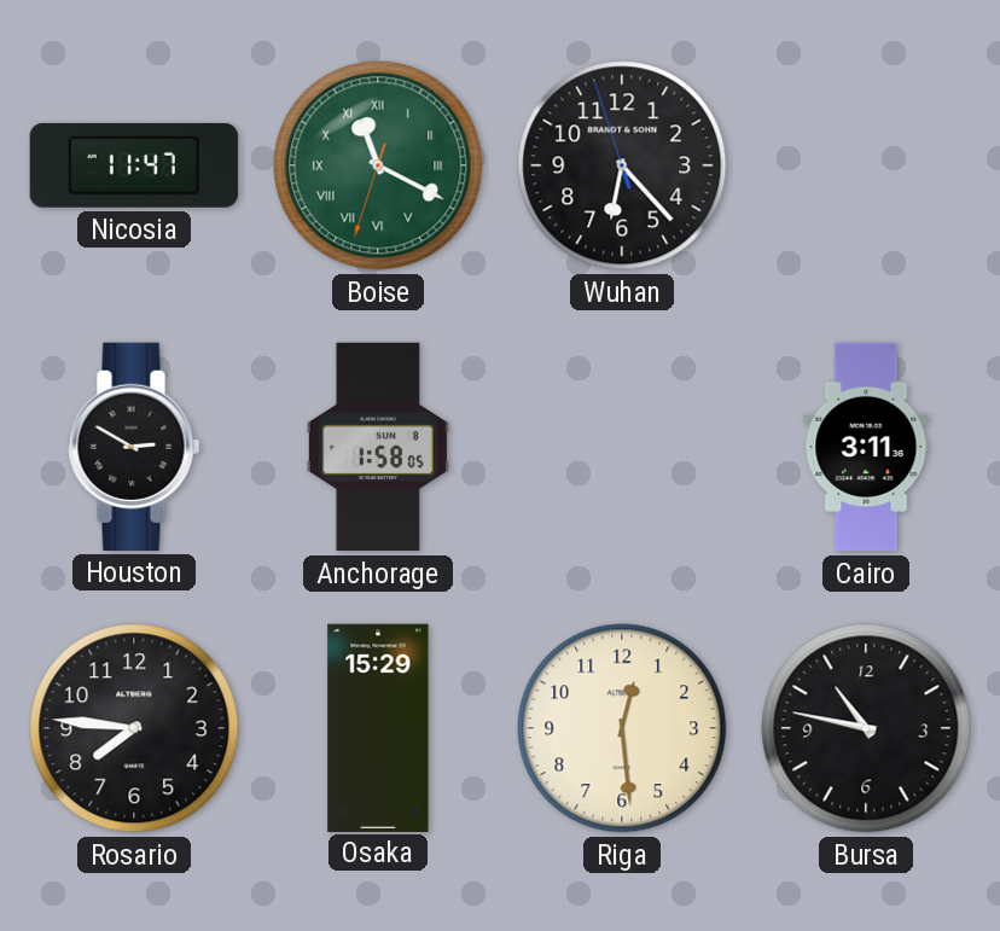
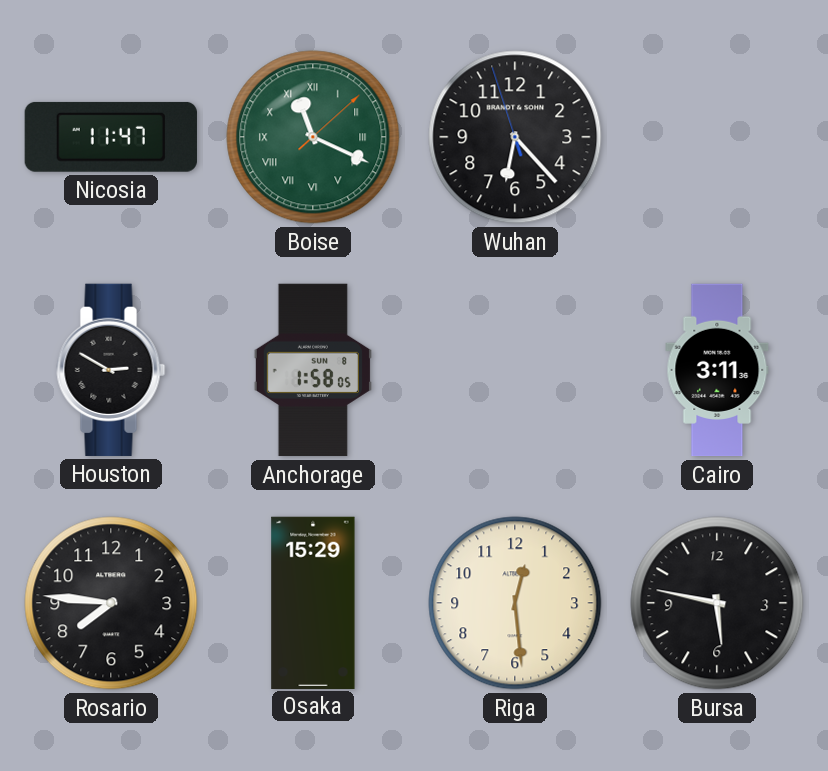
Boise: 11:19:33 -> 11:19:08
Bursa: 10:47 -> 5:47
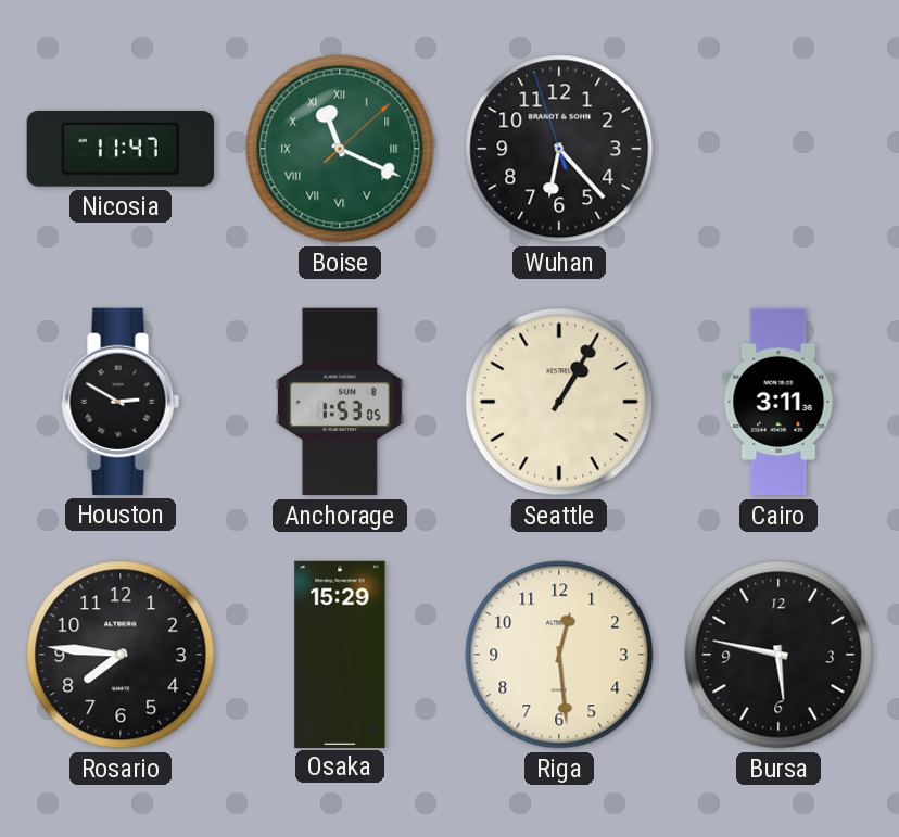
Anchorage: 1:58 -> 1:53
Seattle: none -> 1:05
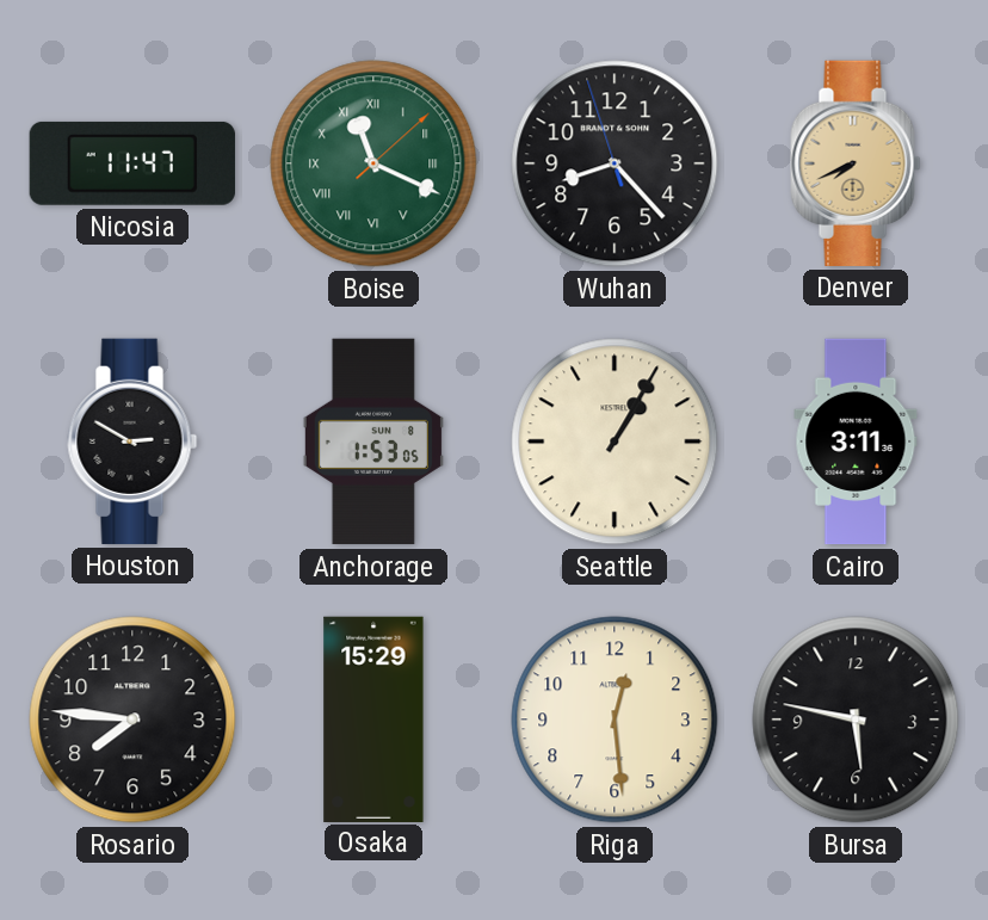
Wuhan: 6:22 -> 8:22
Denver: none -> 7:41
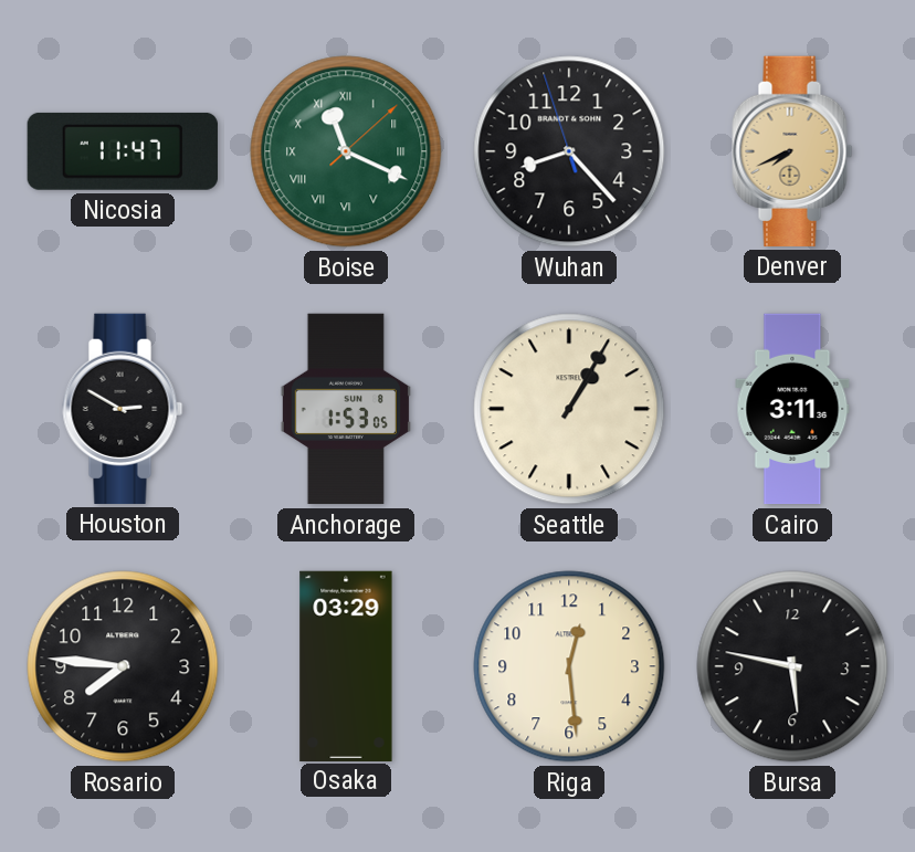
Osaka: 15:29 -> 03:29
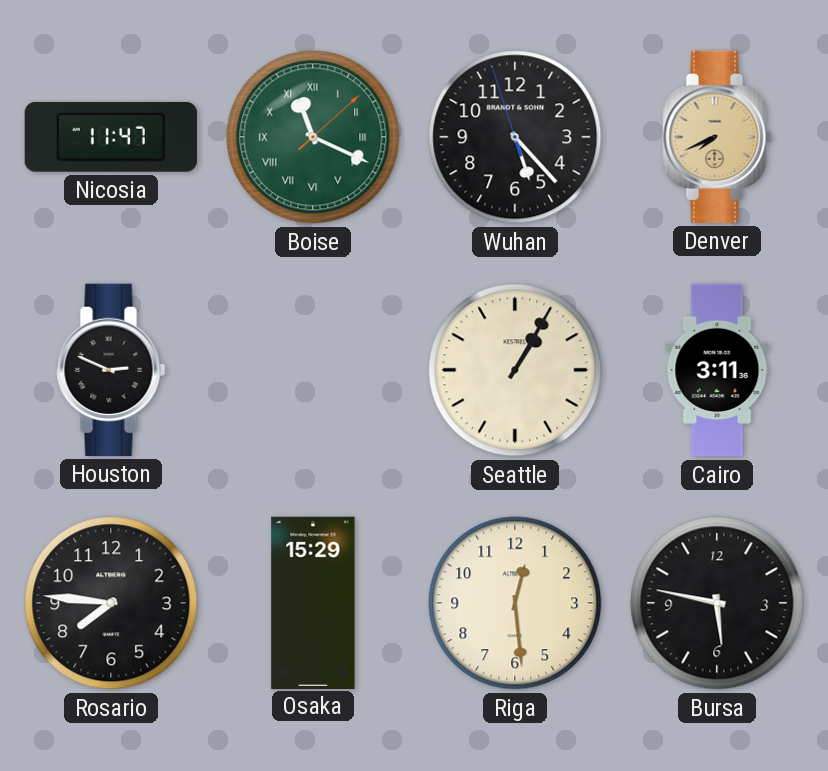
Wuhan: 8:22 -> 5:22
Houston: 2:50 -> 2:49
Anchorage: 1:53 -> none
Osaka: 03:29 -> 15:29
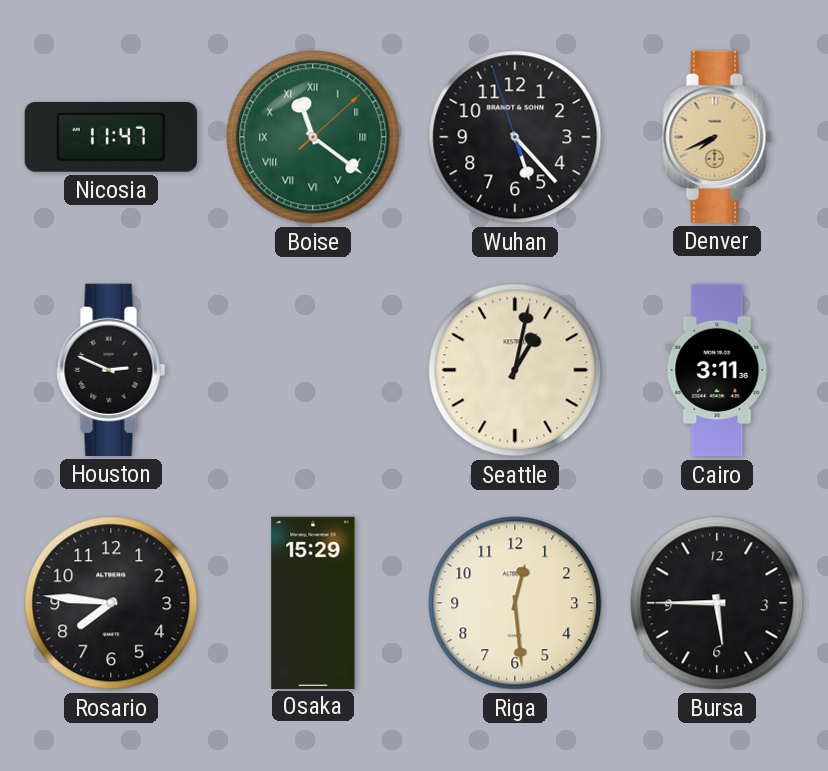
Boise: 11:19 -> 11:21
Seattle: 1:05 -> 1:02
Bursa: 5:47 -> 5:45
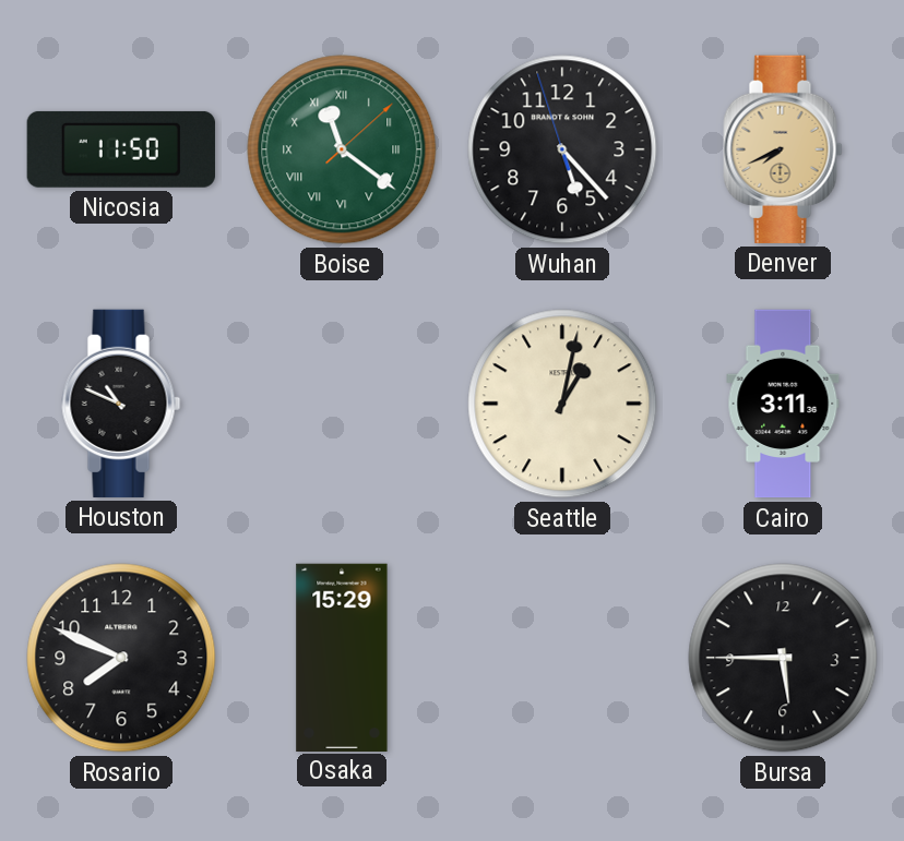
Nicosia: 11:47 -> 11:50
Houston: 2:49 -> 10:49
Rosario: 7:46 -> 7:49
Riga: 12:29 -> none
